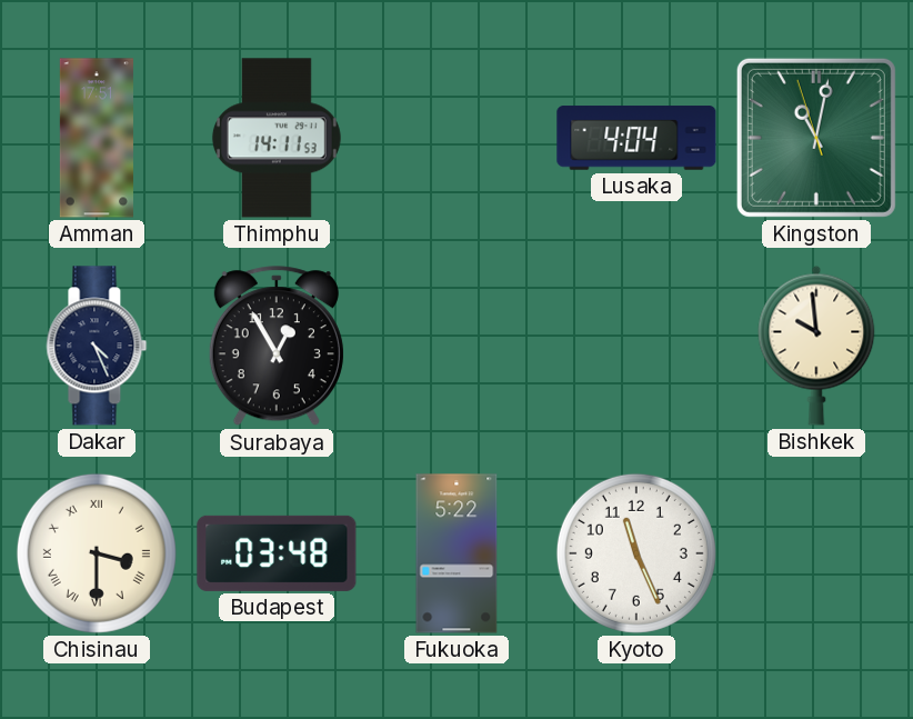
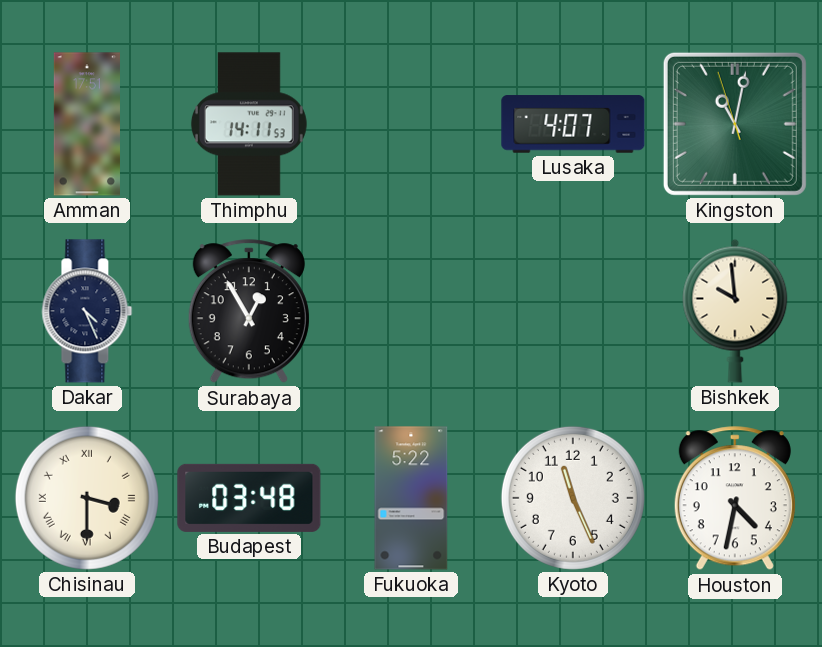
Lusaka: 4:04 -> 4:07
Houston: none -> 4:32
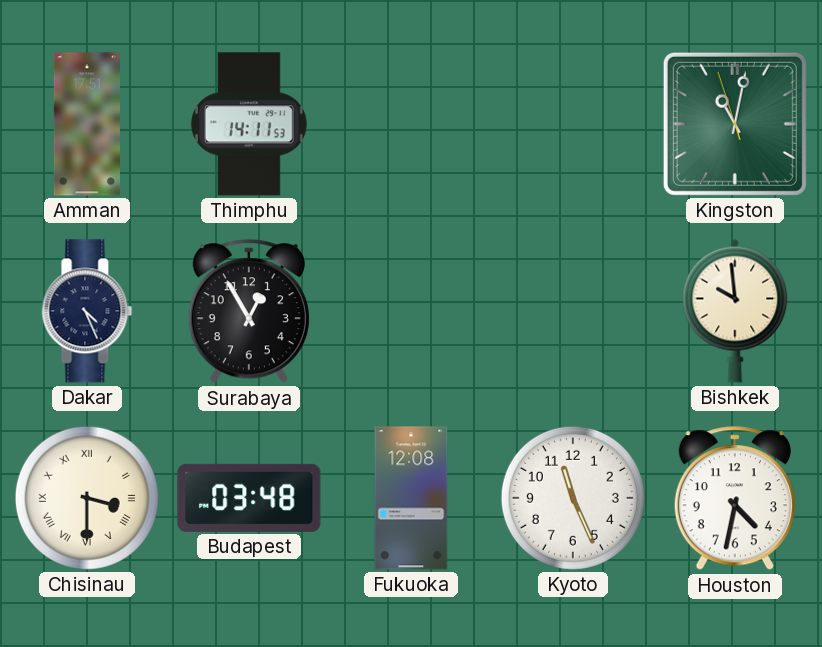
Lusaka: 4:07 -> none
Fukuoka: 5:22 -> 12:08
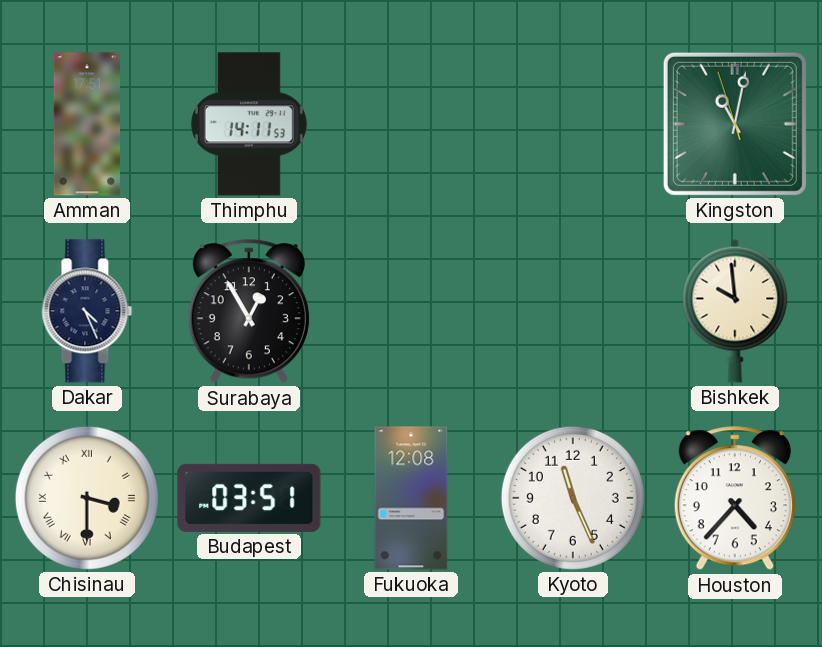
Budapest: 03:48 -> 03:51
Houston: 4:32 -> 4:37
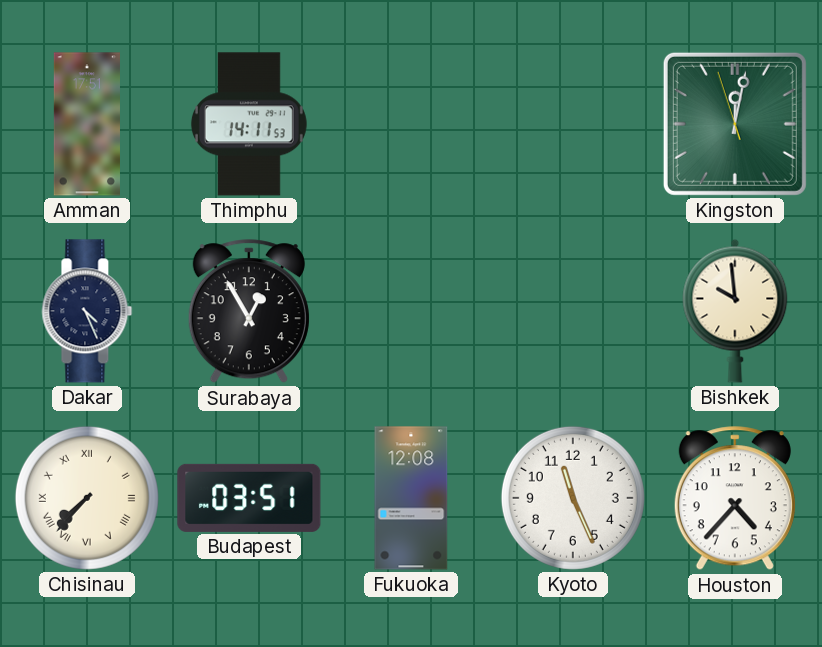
Kingston: 11:01 -> 12:01
Chisinau: 3:30 -> 7:37
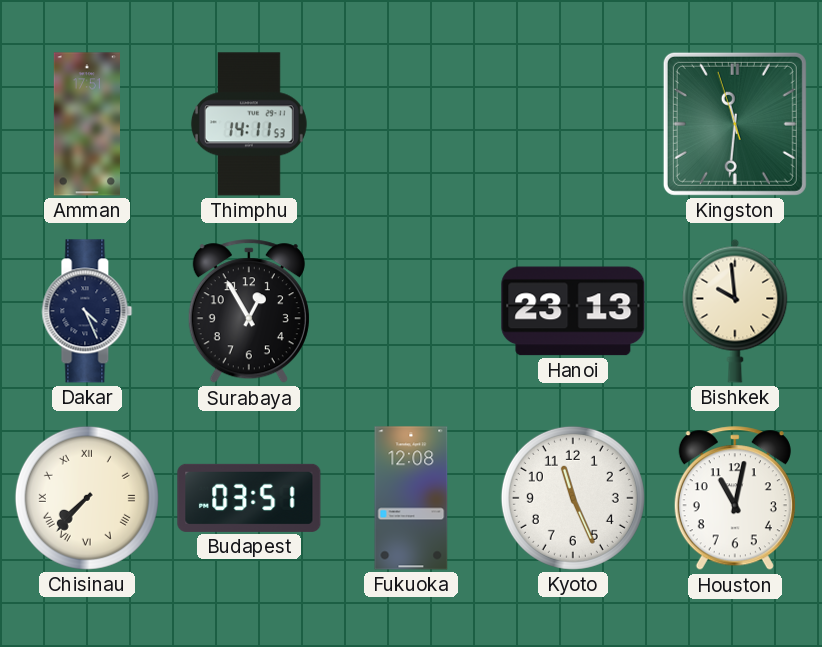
Kingston: 12:01 -> 11:30
Hanoi: none -> 23:13
Houston: 4:37 -> 11:02
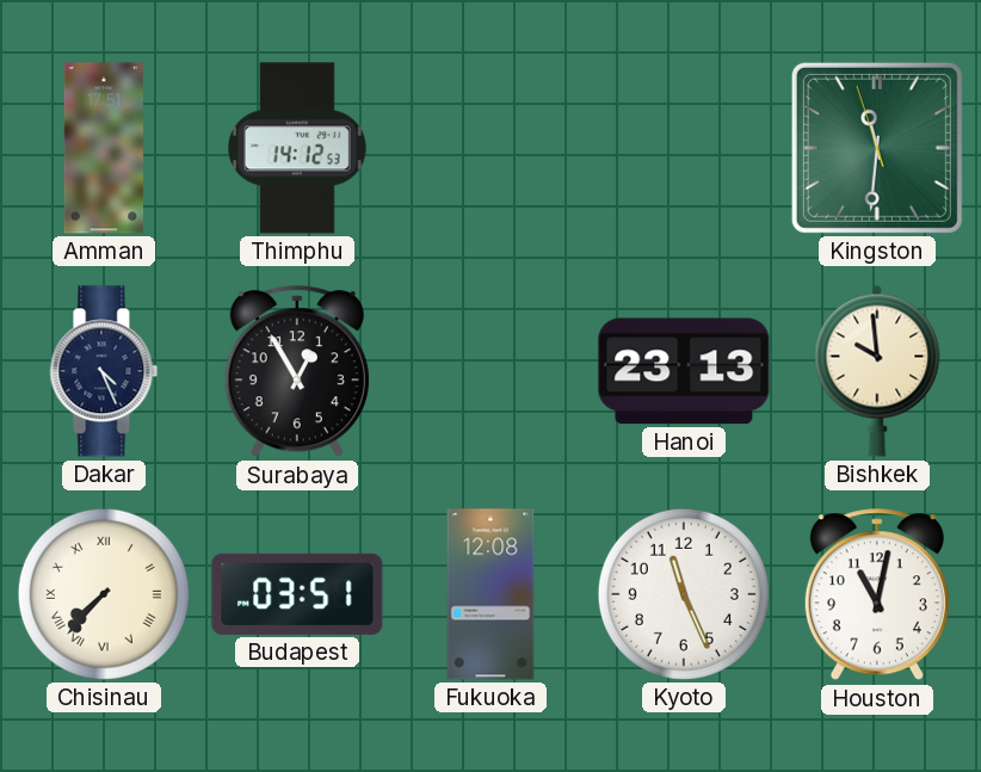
Thimphu: 14:11 -> 14:12
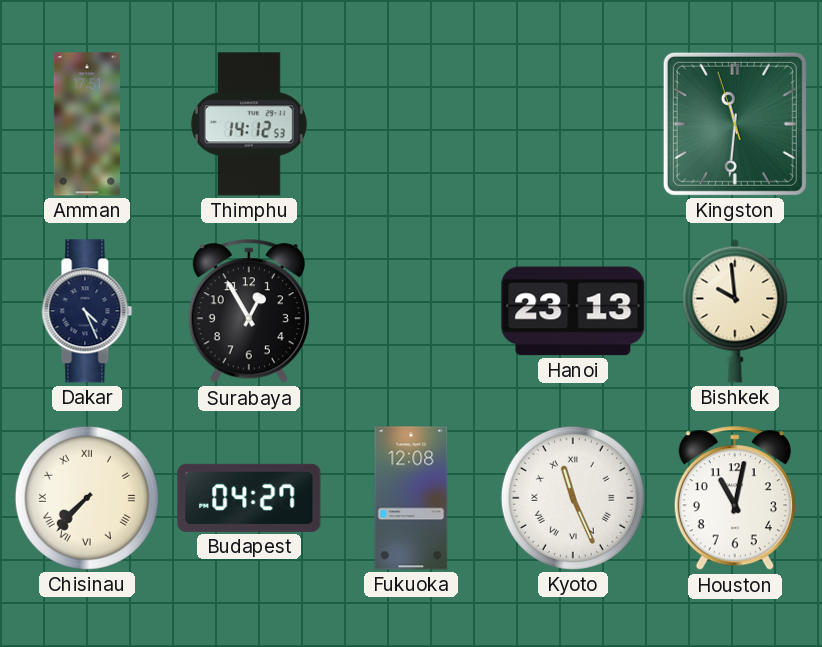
Budapest: 03:51 -> 04:27
Kyoto numerals: Arabic -> Roman
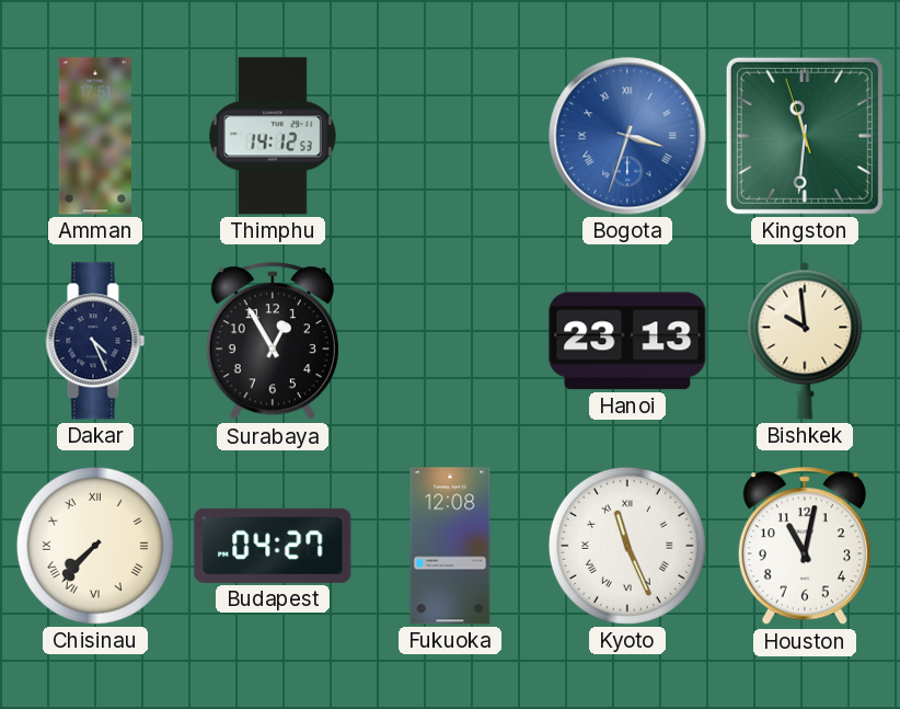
Bogota: none -> 3:33
